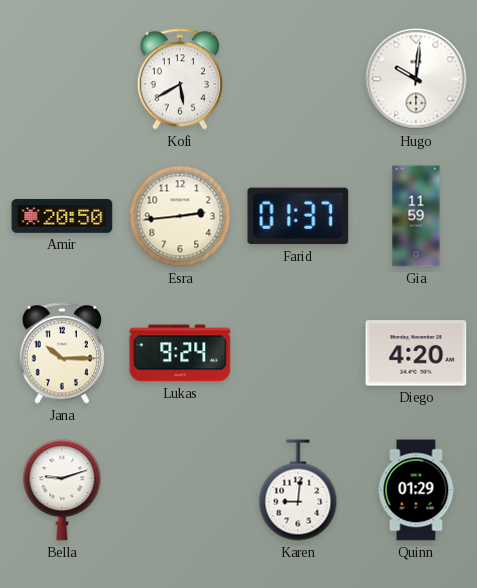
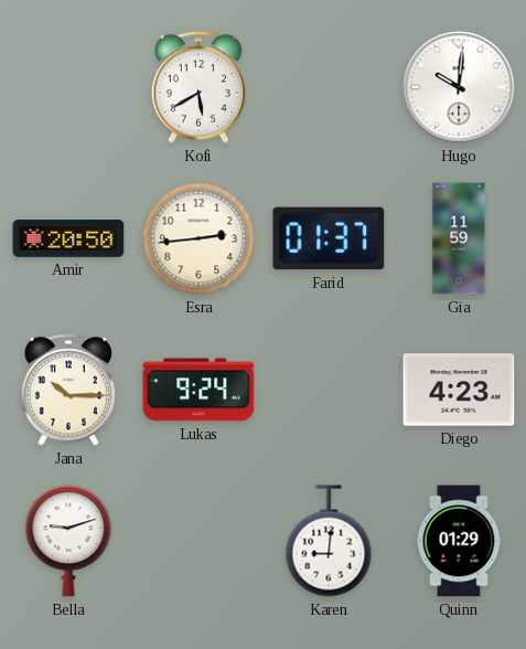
Diego: 4:20 -> 4:23
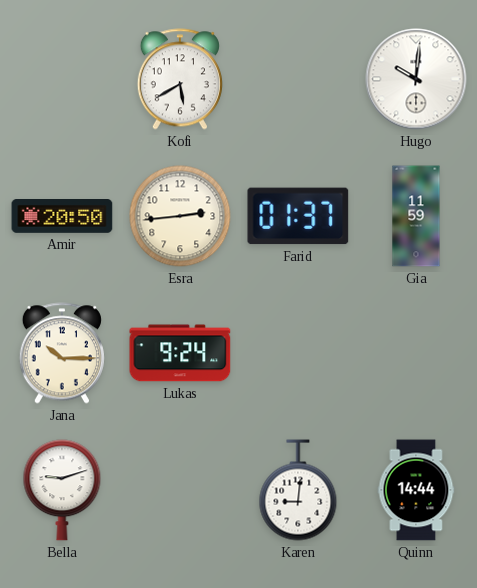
Diego: 4:23 -> none
Quinn: 01:29 -> 14:44
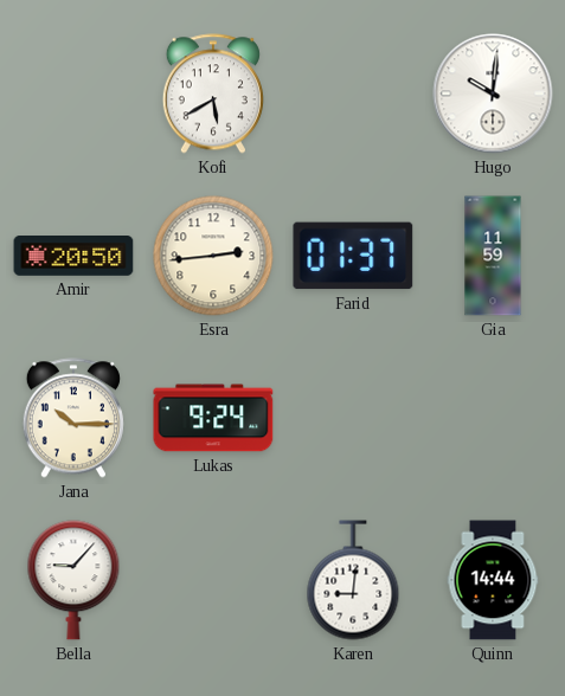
Bella: 9:12 -> 9:07
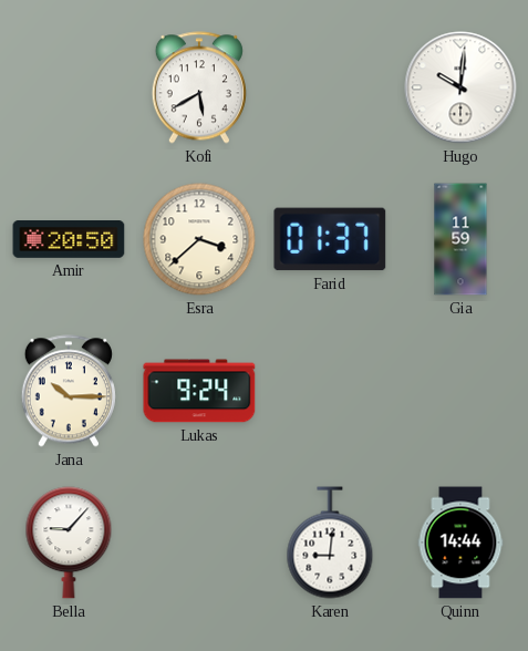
Esra: 2:44 -> 3:38
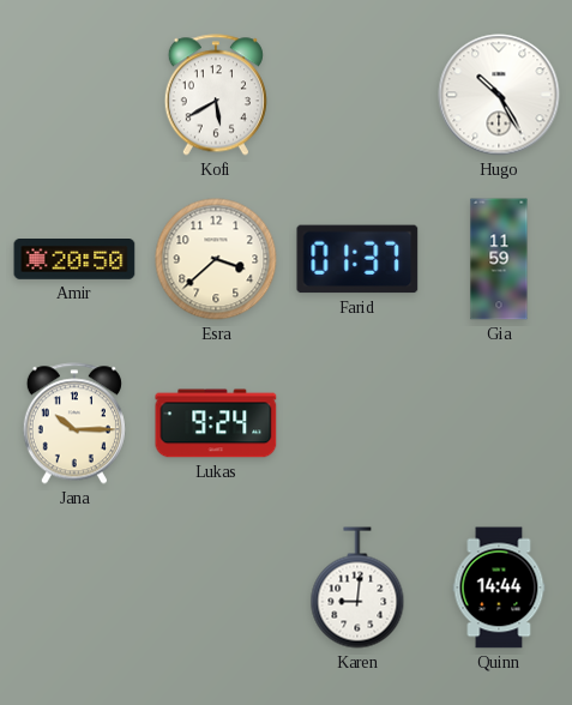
Hugo: 10:01 -> 10:25
Bella: 9:07 -> none
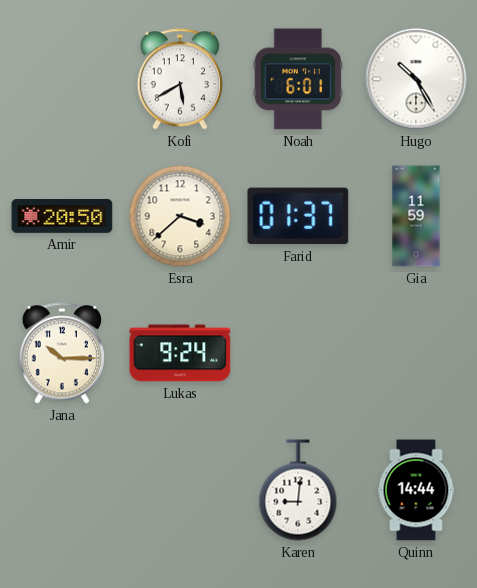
Noah: none -> 6:01
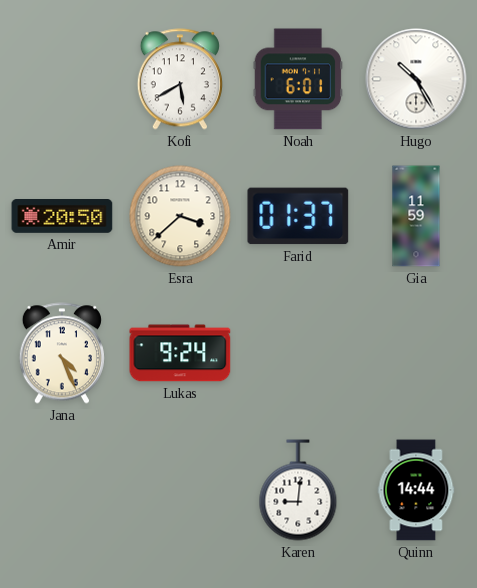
Jana: 10:15 -> 4:26
